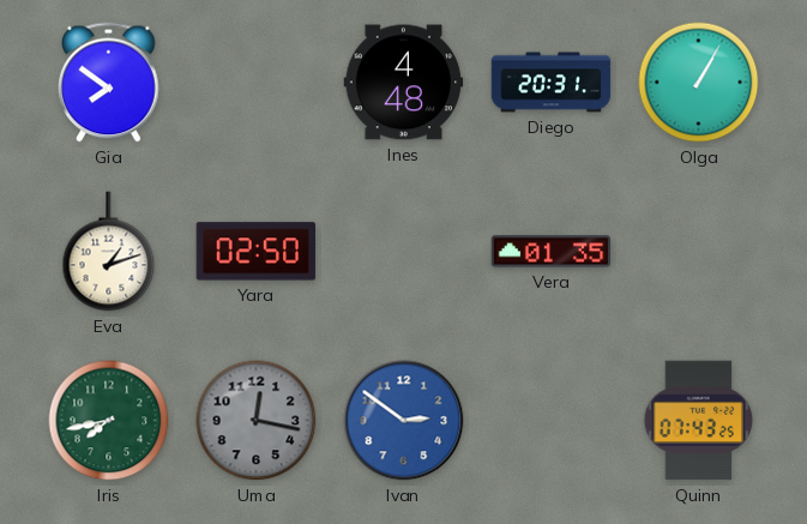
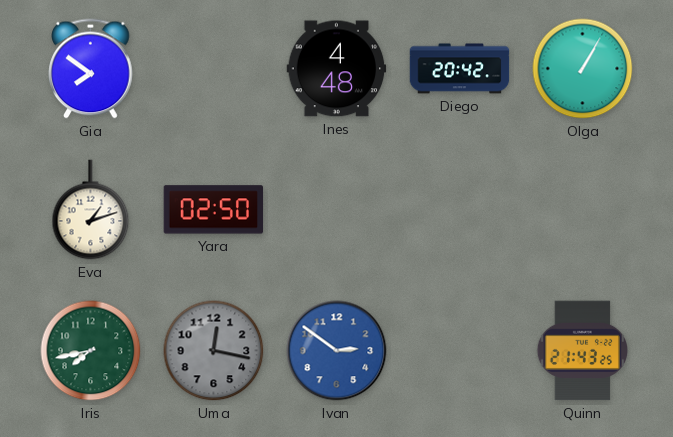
Diego: 20:31 -> 20:42
Vera: 01:35 -> none
Quinn: 07:43 -> 21:43
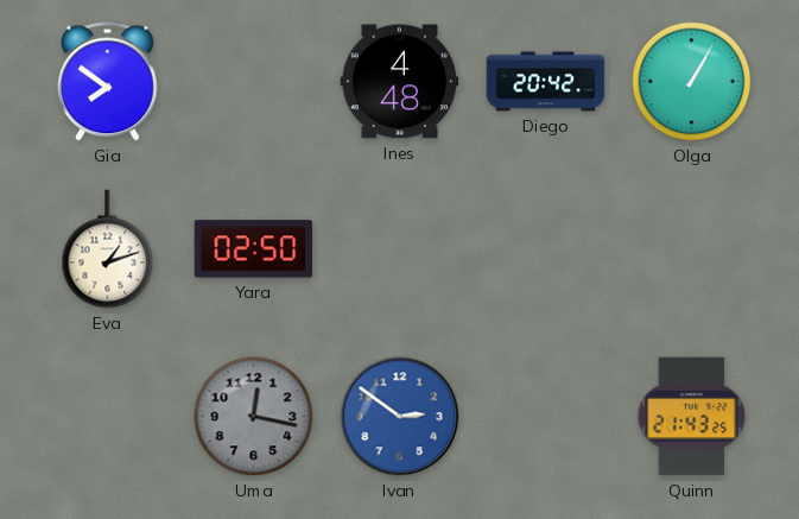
Iris: 7:43 -> none
